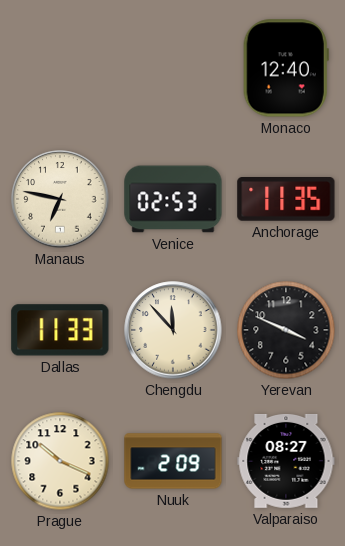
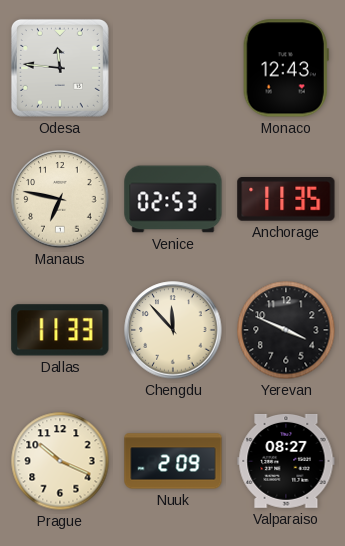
Odesa: none -> 11:46
Monaco: 12:40 -> 12:43
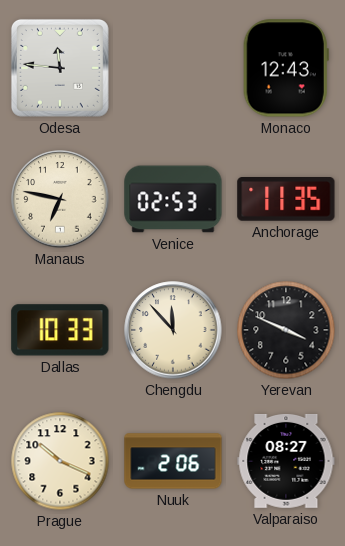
Dallas: 11:33 -> 10:33
Nuuk: 2:09 -> 2:06
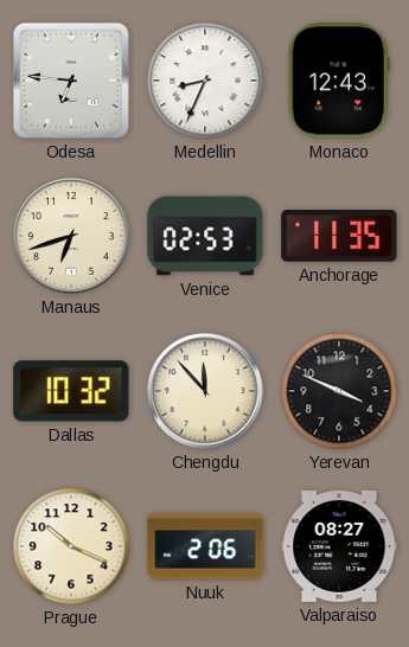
Odesa: 11:46 -> 6:46
Medellin: none -> 8:34
Manaus: 6:47 -> 6:42
Dallas: 10:33 -> 10:32
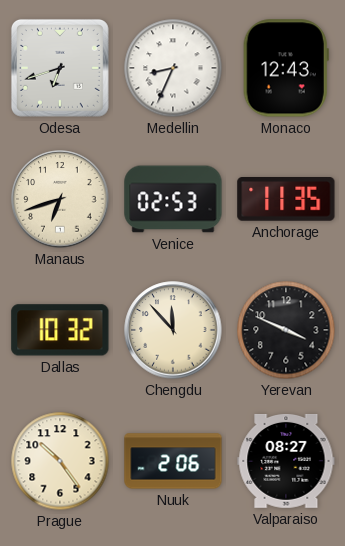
Odesa: 6:46 -> 6:42
Prague: 10:19 -> 10:24
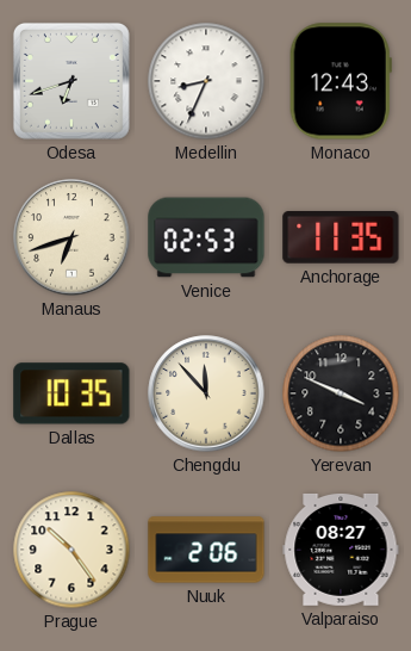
Dallas: 10:32 -> 10:35
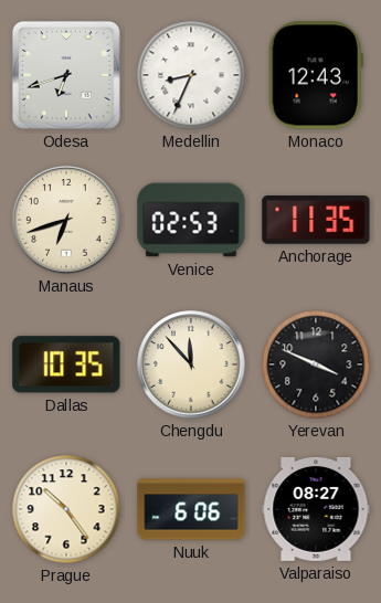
Nuuk: 2:06 -> 6:06
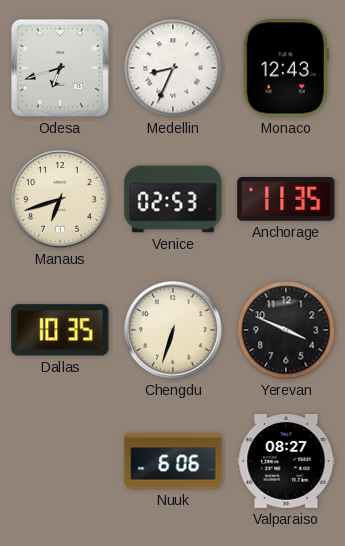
Chengdu: 11:53 -> 6:33
Prague: 10:24 -> none
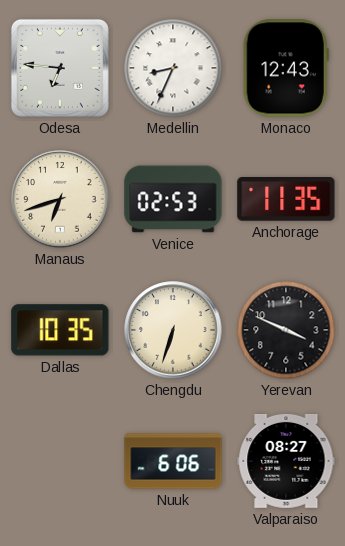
Odesa: 6:42 -> 6:46
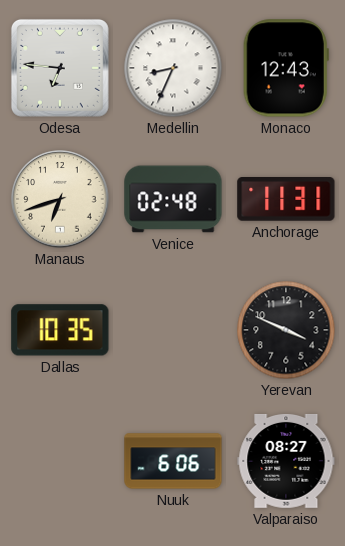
Venice: 02:53 -> 02:48
Anchorage: 11:35 -> 11:31
Chengdu: 6:33 -> none
